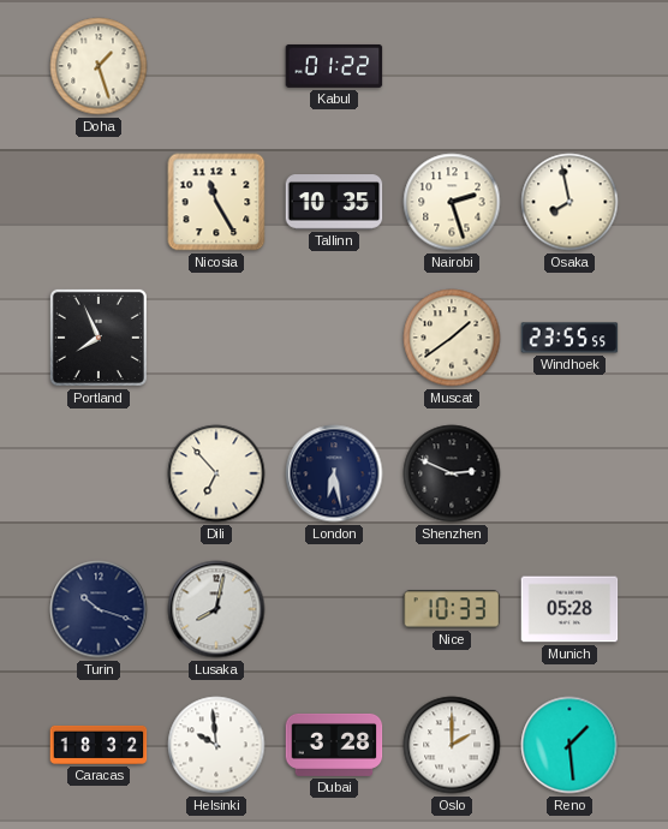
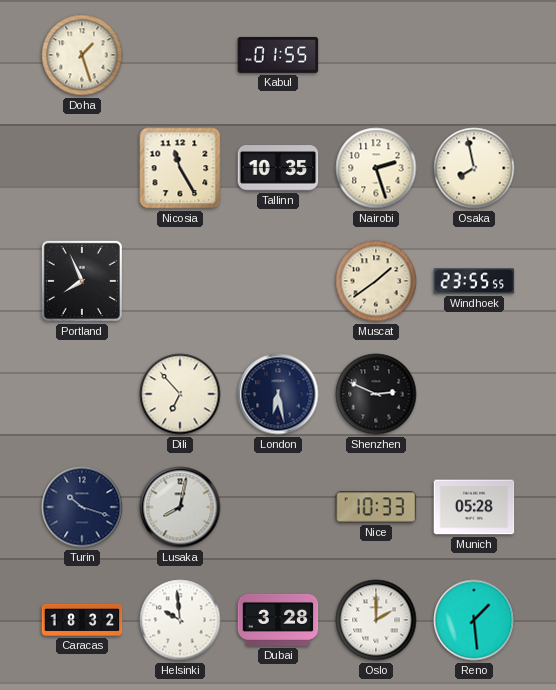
Kabul: 01:22 -> 01:55
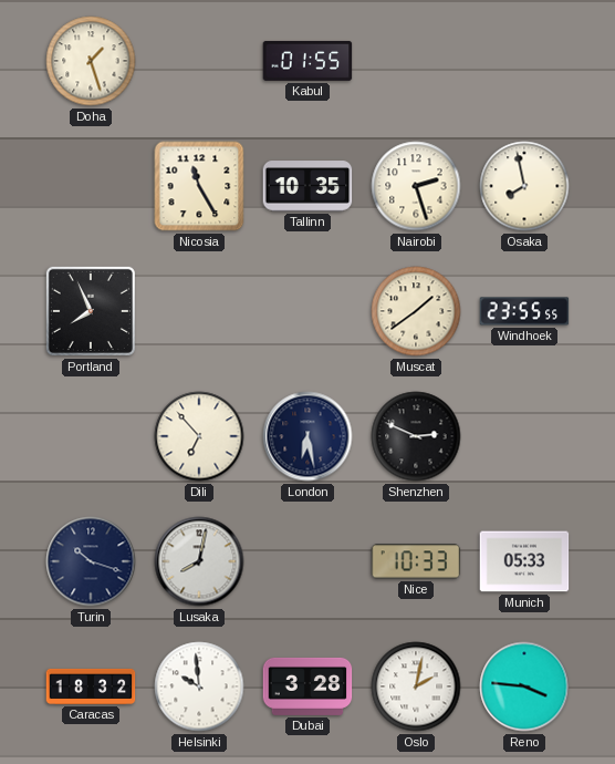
Munich: 05:28 -> 05:33
Oslo: 2:00 -> 2:02
Reno: 1:29 -> 3:46
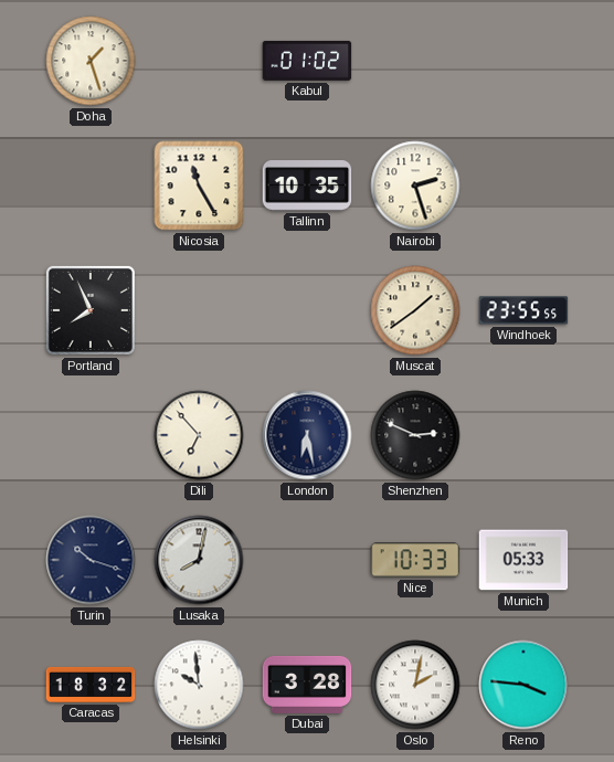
Kabul: 01:55 -> 01:02
Osaka: 7:58 -> none
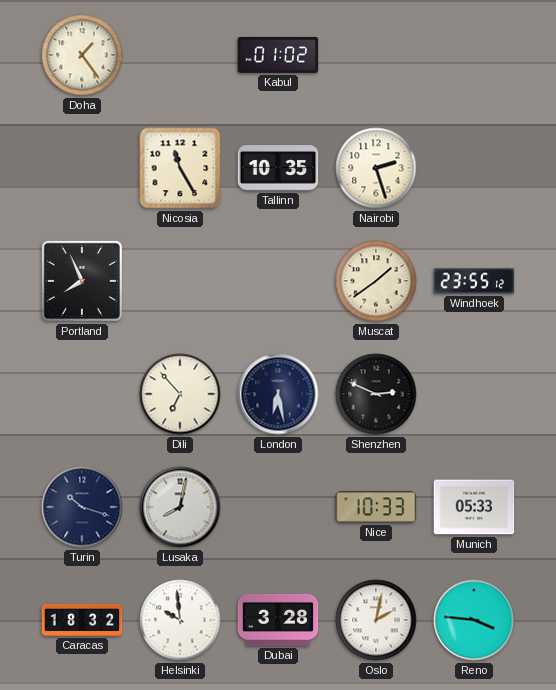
Doha: 1:27 -> 1:24
Windhoek: 23:55:55 -> 23:55:12
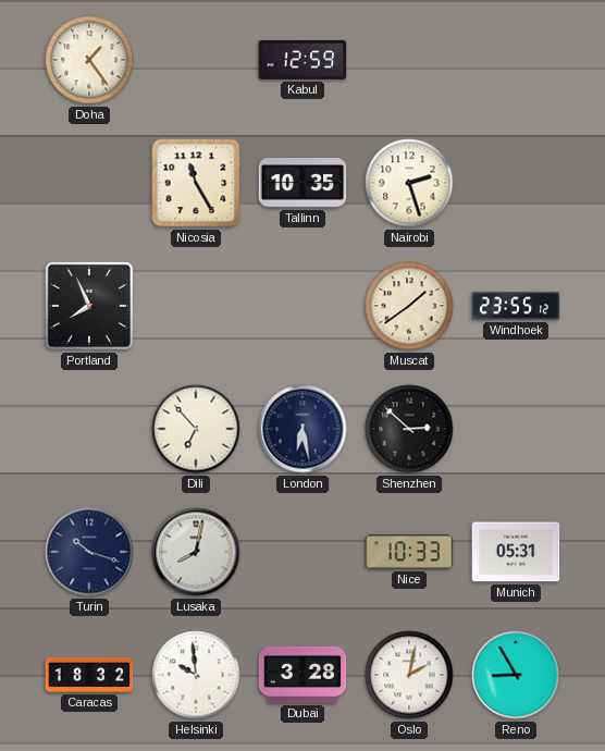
Kabul: 01:02 -> 12:59
Shenzhen: 2:49 -> 2:52
Munich: 05:33 -> 05:31
Reno: 3:46 -> 8:55
